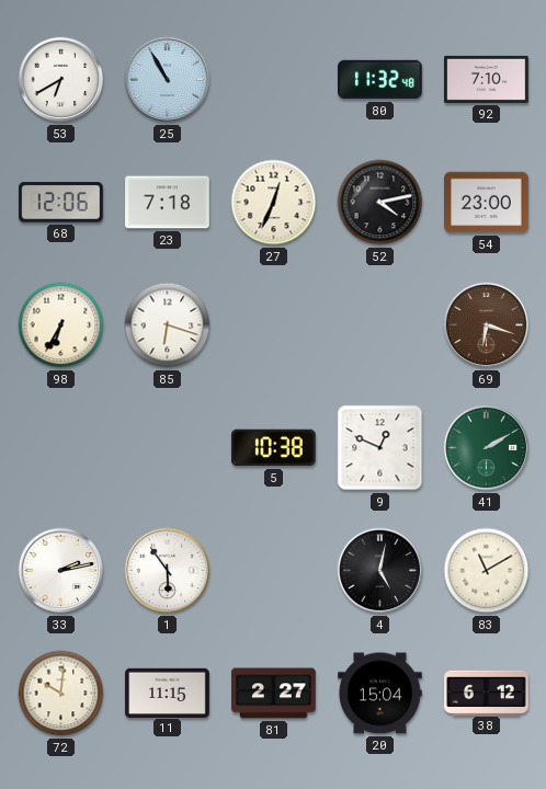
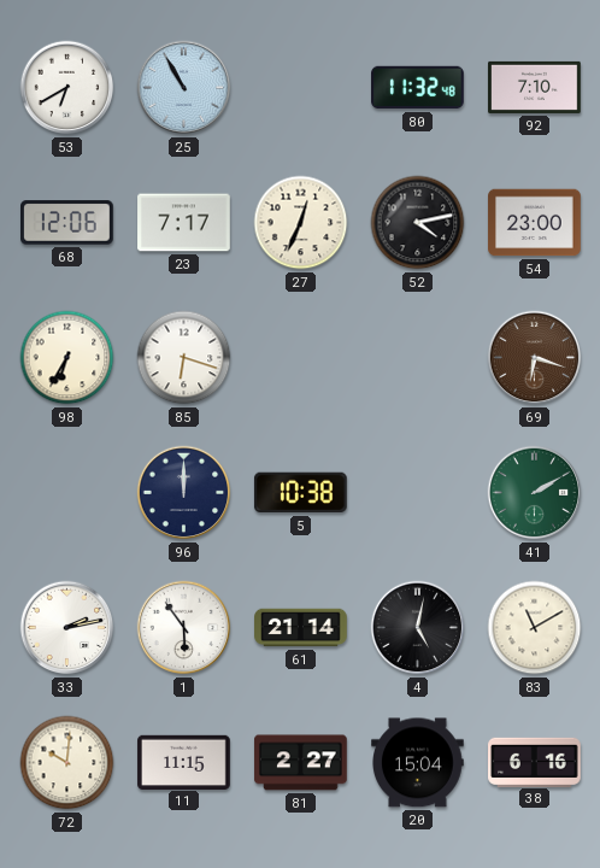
23: 7:18 -> 7:17
96: none -> 12:00
9: 12:49 -> none
61: none -> 21:14
38: 6:12 -> 6:16
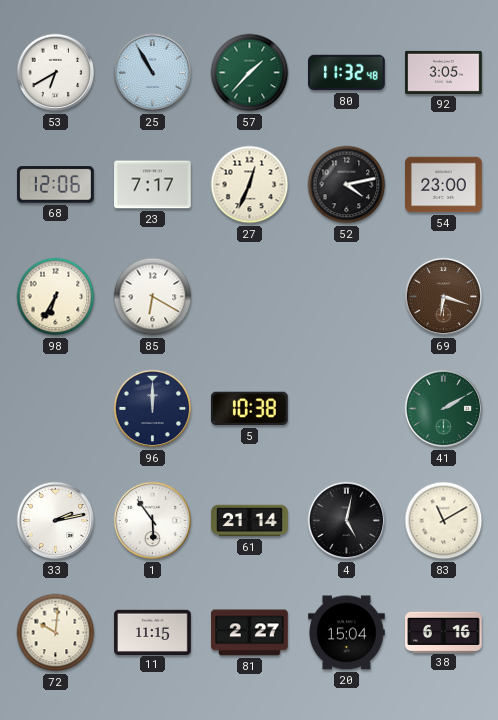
57: none -> 1:37
92: 7:10 -> 3:05
85: 6:18 -> 6:20
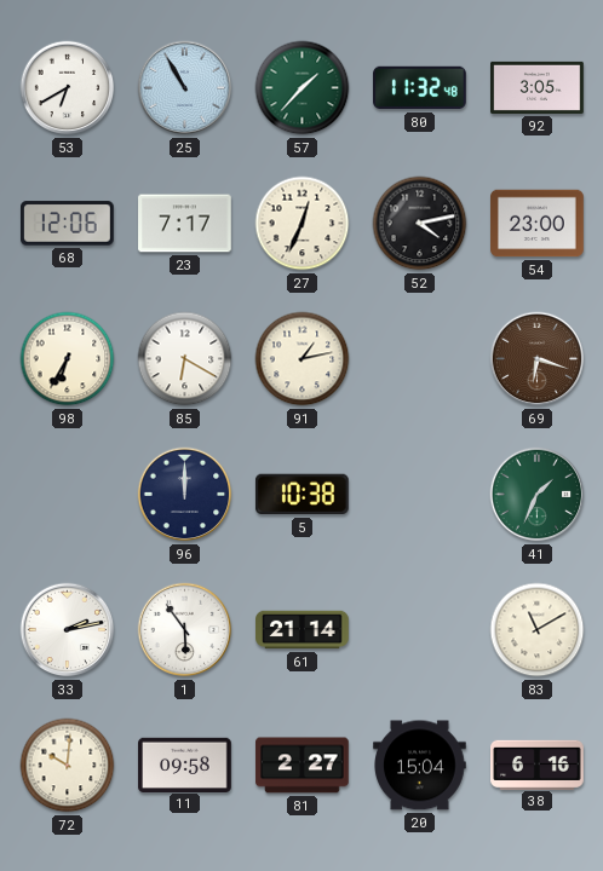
91: none -> 1:13
41: 2:10 -> 1:34
4: 5:02 -> none
11: 11:15 -> 09:58
